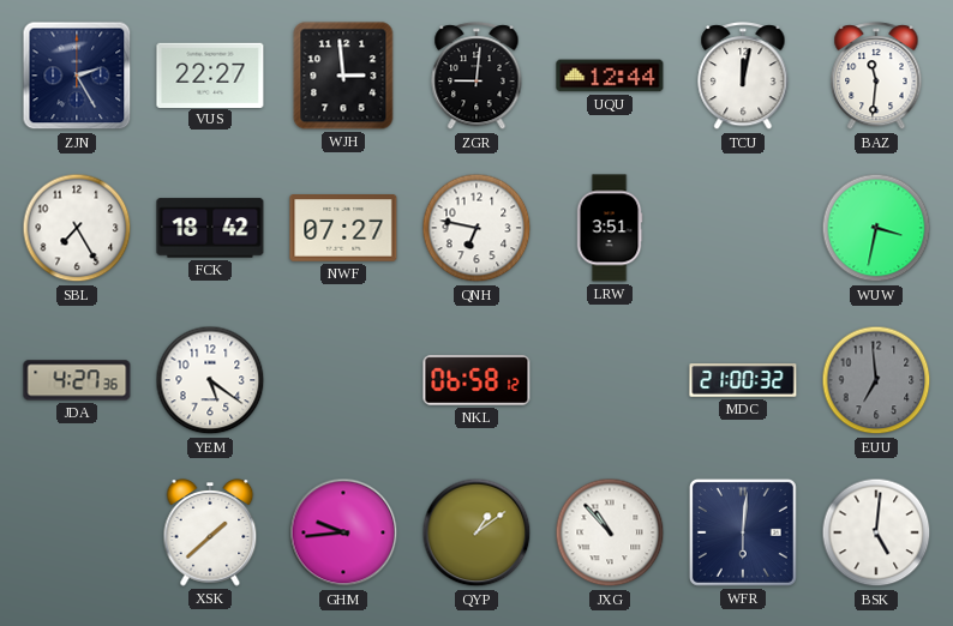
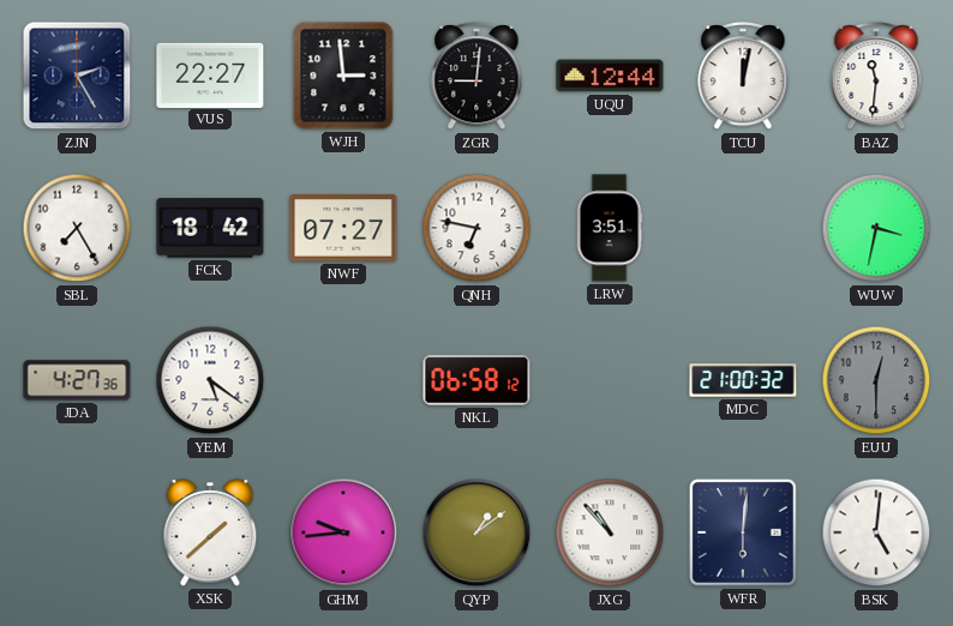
EUU: 6:59 -> 12:30
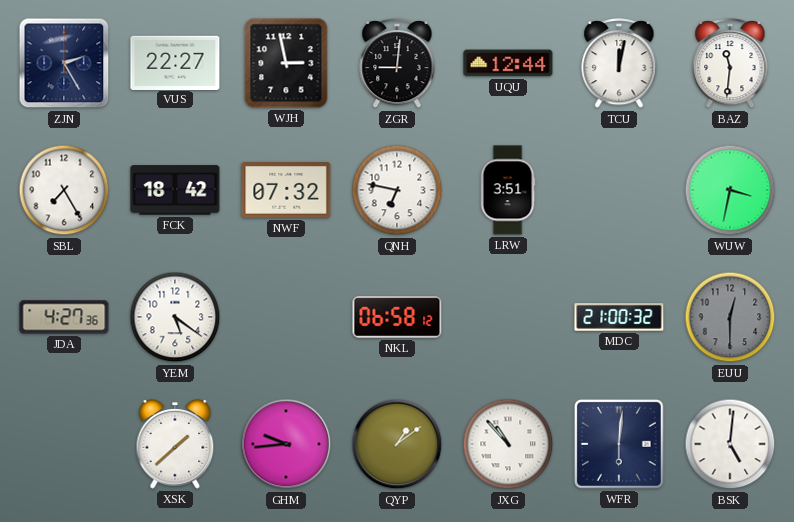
WJH: 2:59 -> 2:58
NWF: 07:27 -> 07:32
